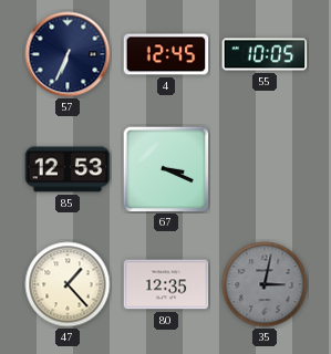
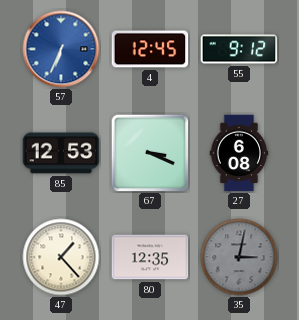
57 dial: navy -> blue
55: 10:05 -> 9:12
27: none -> 6:08
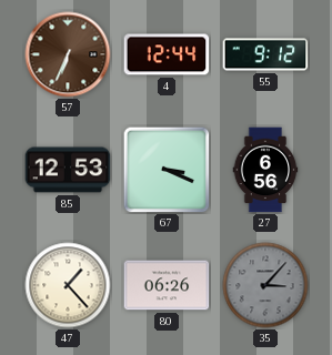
57 dial: blue -> brown
4: 12:45 -> 12:44
27: 6:08 -> 6:56
80: 12:35 -> 06:26
35: 3:02 -> 3:07
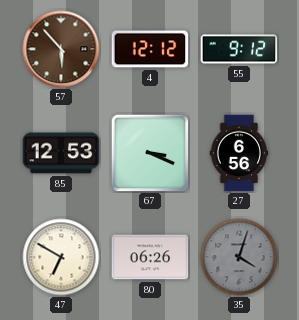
57: 6:34 -> 5:53
4: 12:44 -> 12:12
47: 1:23 -> 6:50
35: 3:07 -> 4:03
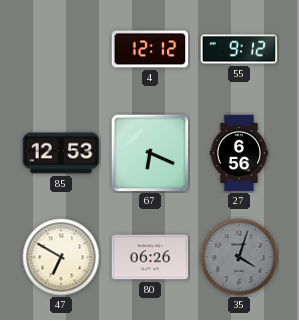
57: 5:53 -> none
67: 3:19 -> 6:19
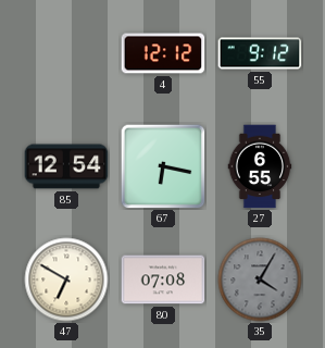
85: 12:53 -> 12:54
67: 6:19 -> 6:17
27: 6:56 -> 6:55
80: 06:26 -> 07:08
35: 4:03 -> 4:05
